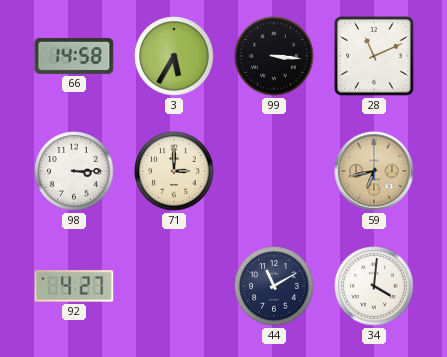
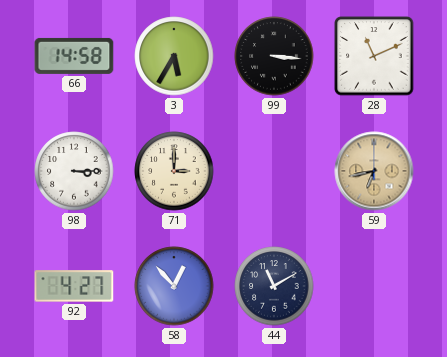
58: none -> 12:53
34: 4:01 -> none
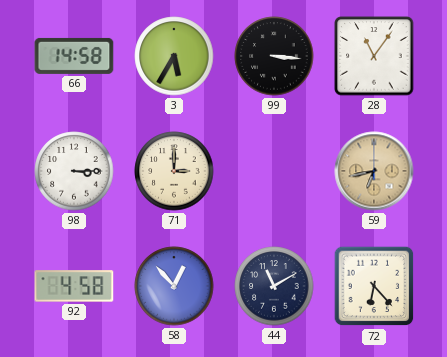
28: 11:11 -> 11:06
92: 4:27 -> 4:58
72: none -> 6:23
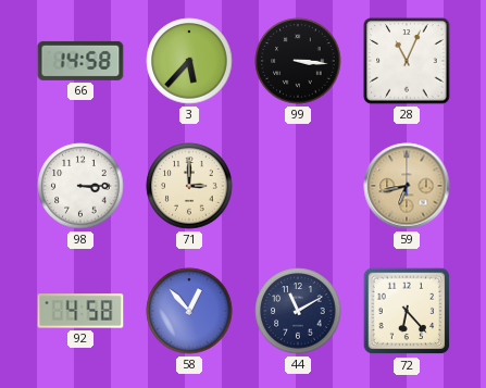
3: 5:35 -> 5:37
28: 11:06 -> 11:04
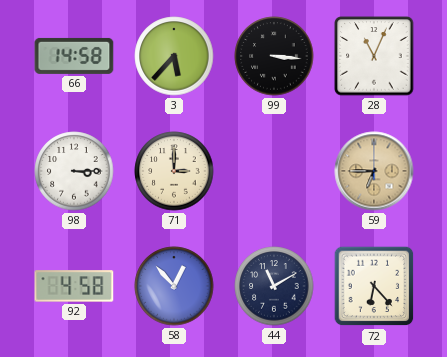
59: 6:43 -> 6:45
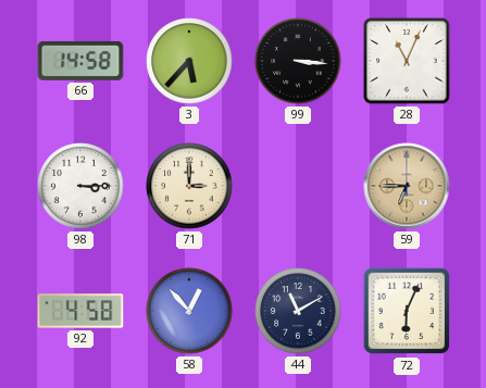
72: 6:23 -> 6:04
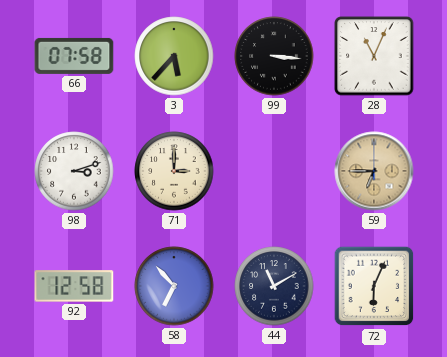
66: 14:58 -> 07:58
98: 3:15 -> 3:12
92: 4:58 -> 12:58
58: 12:53 -> 6:53
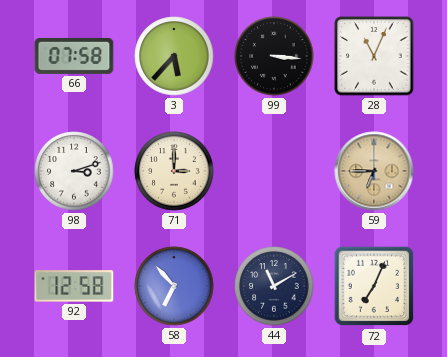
72: 6:04 -> 7:04
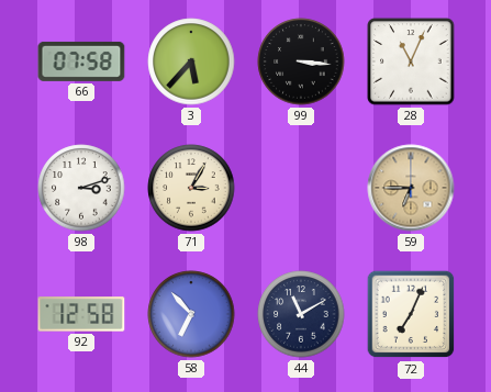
71: 3:00 -> 3:05
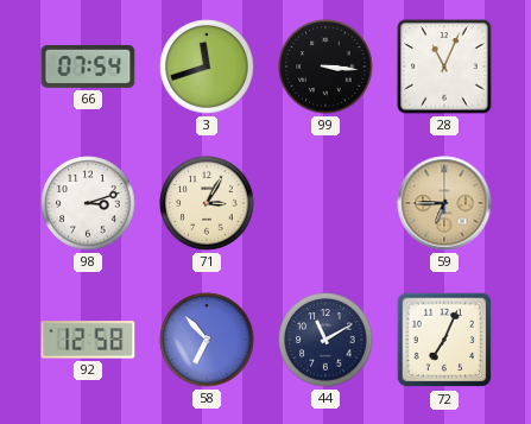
66: 07:58 -> 07:54
3: 5:37 -> 11:42
